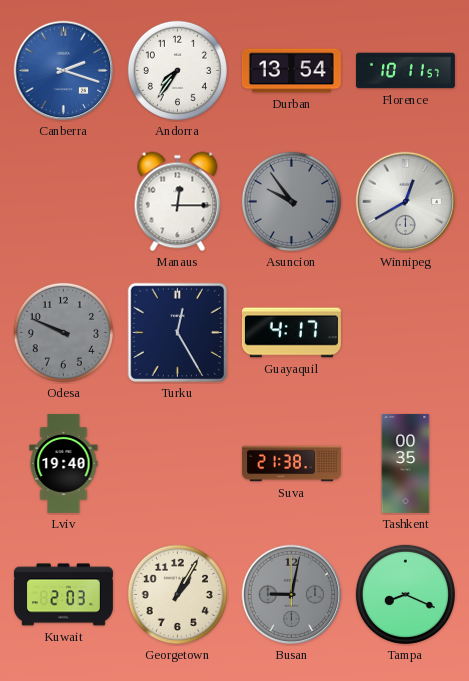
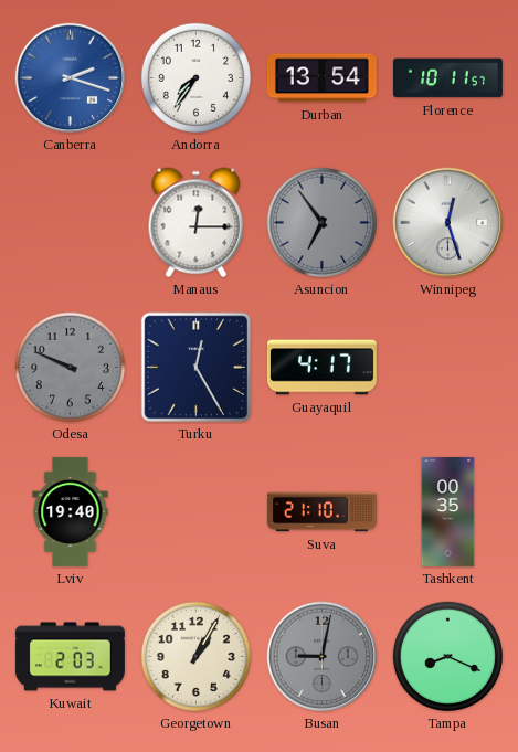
Asuncion: 9:54 -> 6:54
Winnipeg: 12:40 -> 12:27
Suva: 21:38 -> 21:10
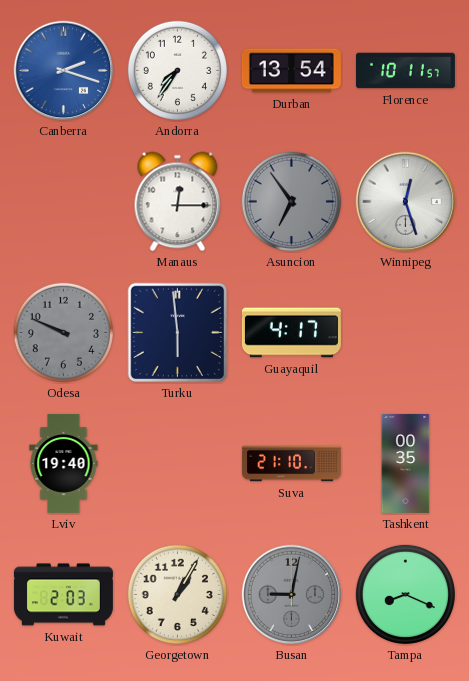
Turku: 12:25 -> 5:59
